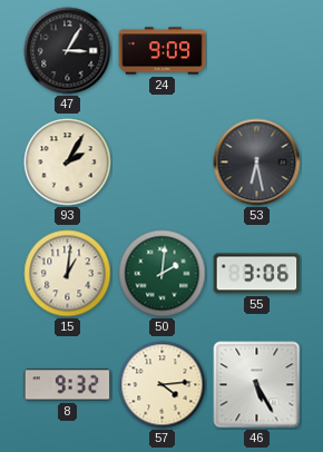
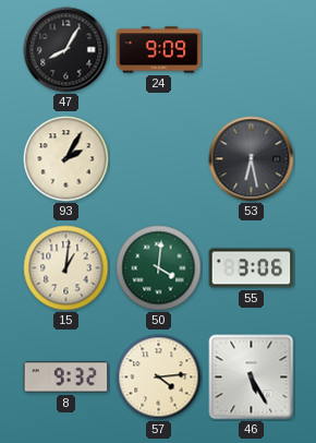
47: 3:05 -> 8:05
50: 2:01 -> 4:01
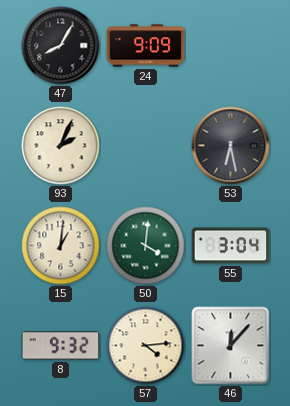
93: 2:05 -> 2:04
55: 3:06 -> 3:04
46: 5:25 -> 12:07
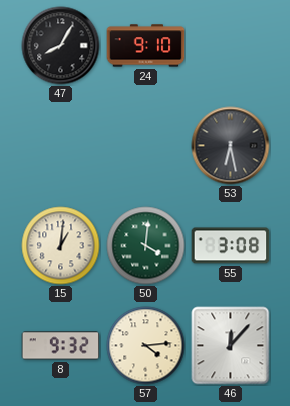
24: 9:09 -> 9:10
93: 2:04 -> none
55: 3:04 -> 3:08
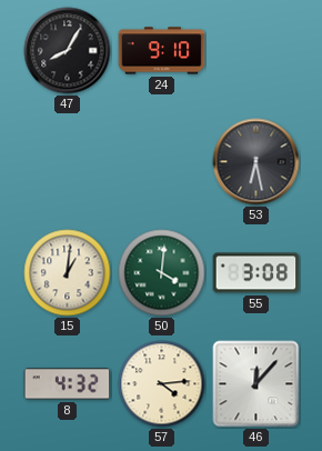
8: 9:32 -> 4:32
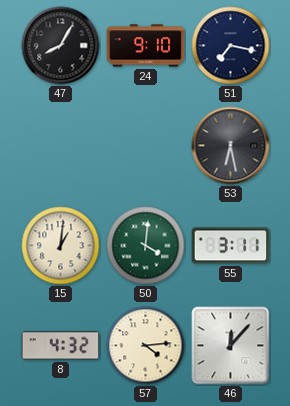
51: none -> 7:17
55: 3:08 -> 3:11
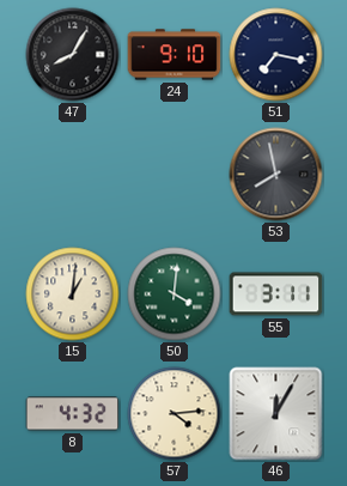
53: 6:28 -> 7:58
46: 12:07 -> 12:05
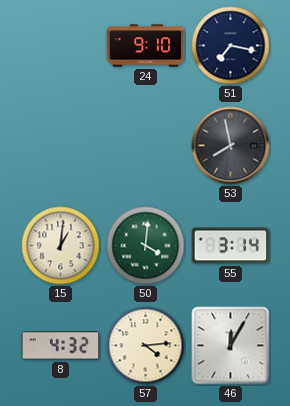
47: 8:05 -> none
55: 3:11 -> 3:14
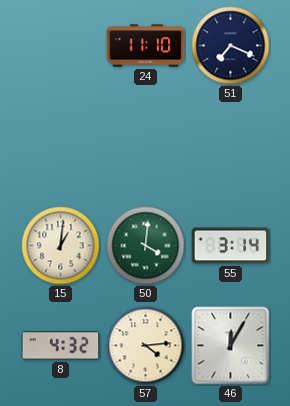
24: 9:10 -> 11:10
51: 7:17 -> 7:19
53: 7:58 -> none
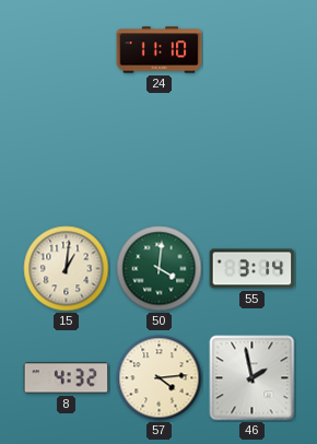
51: 7:19 -> none
46: 12:05 -> 1:58
